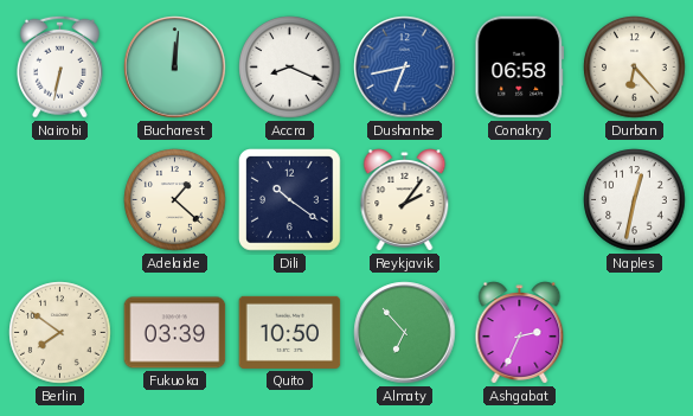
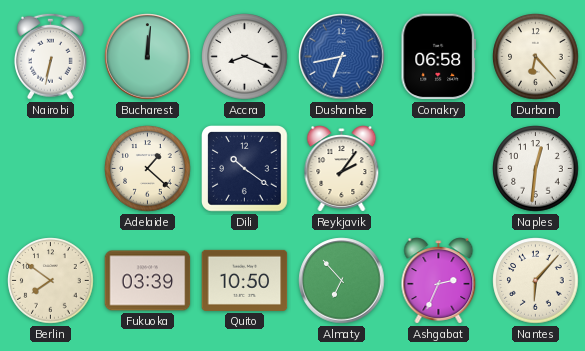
Naples: 12:32 -> 12:31
Nantes: none -> 6:07
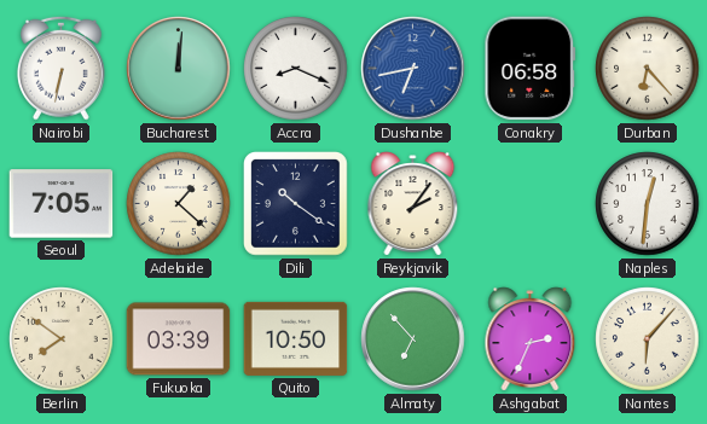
Seoul: none -> 7:05
